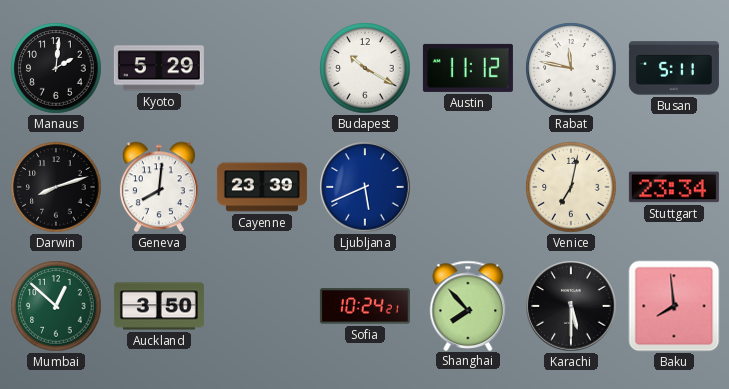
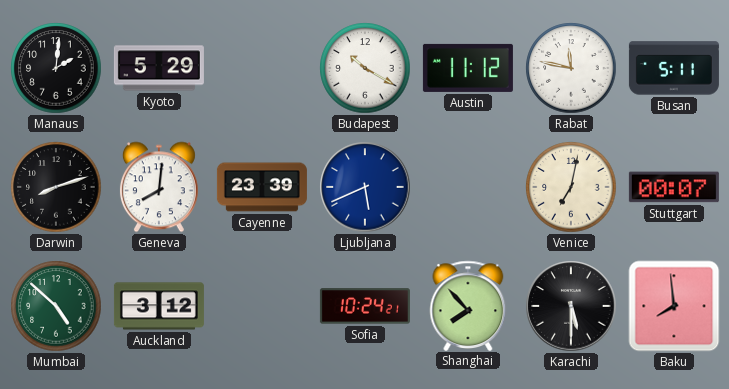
Stuttgart: 23:34 -> 00:07
Mumbai: 12:52 -> 4:52
Auckland: 3:50 -> 3:12
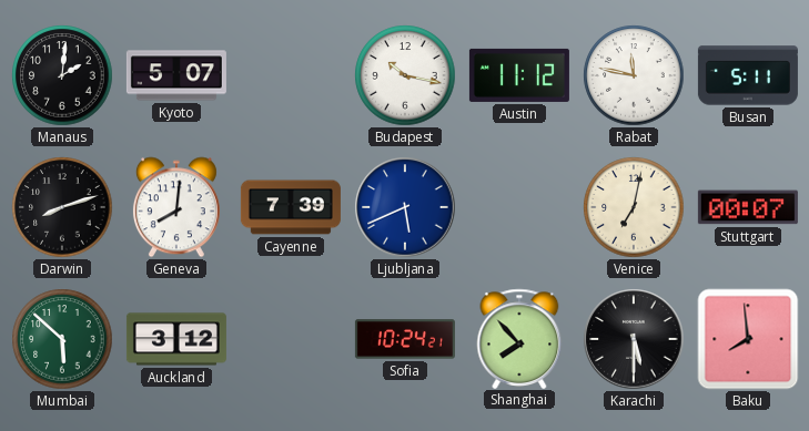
Kyoto: 5:29 -> 5:07
Budapest: 10:20 -> 10:17
Cayenne: 23:39 -> 7:39
Mumbai: 4:52 -> 5:52
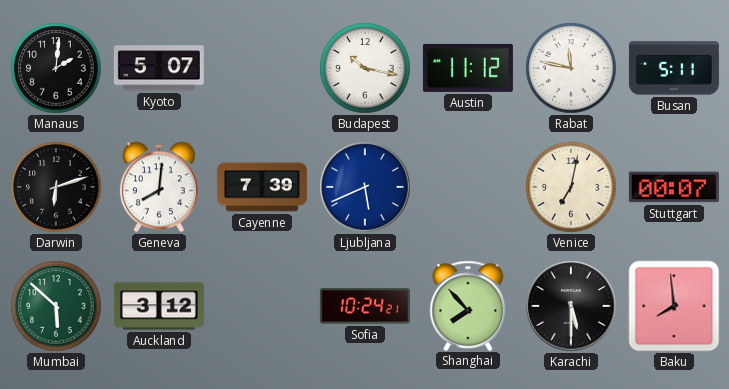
Darwin: 8:12 -> 6:12
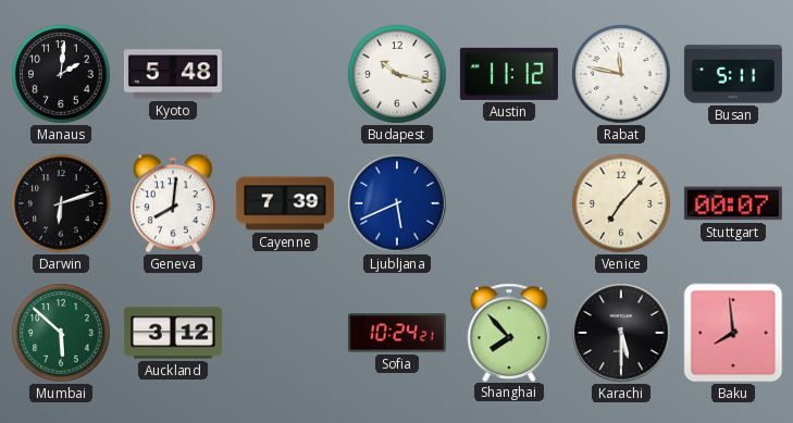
Kyoto: 5:07 -> 5:48
Venice: 7:02 -> 7:07
